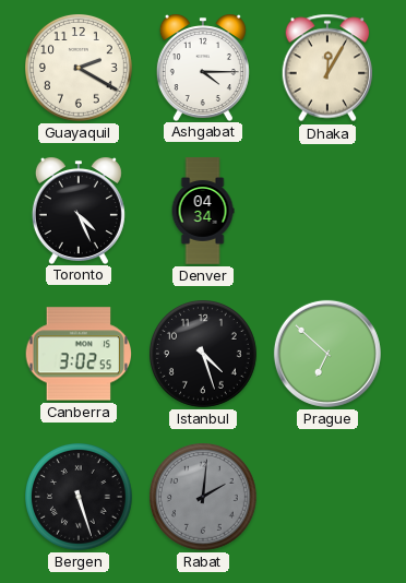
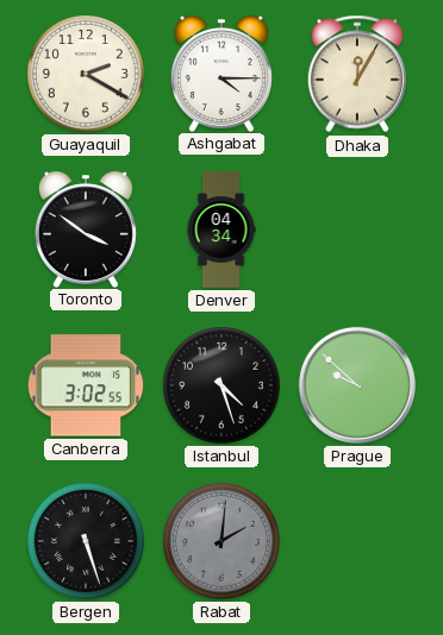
Toronto: 4:26 -> 3:51
Prague: 6:52 -> 9:52
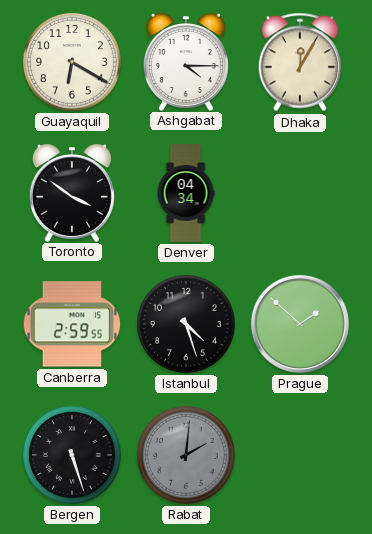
Guayaquil: 2:20 -> 6:20
Canberra: 3:02 -> 2:59
Prague: 9:52 -> 1:52
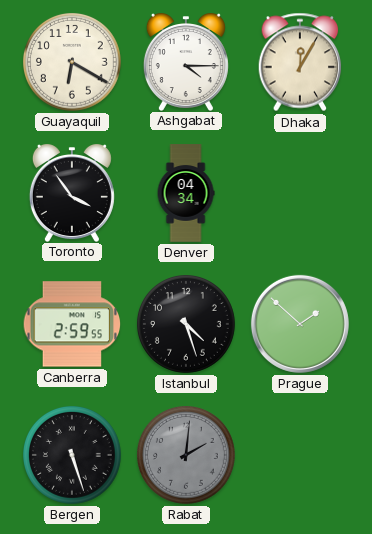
Toronto: 3:51 -> 3:54
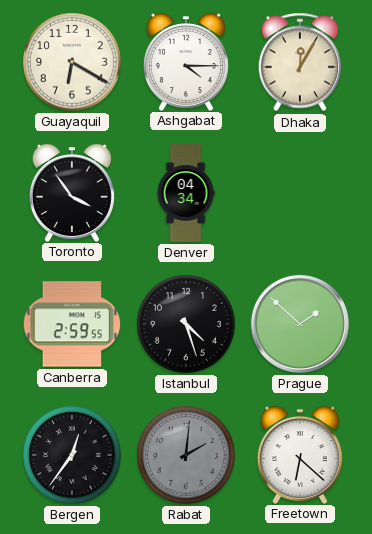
Bergen: 5:27 -> 12:36
Freetown: none -> 6:22
